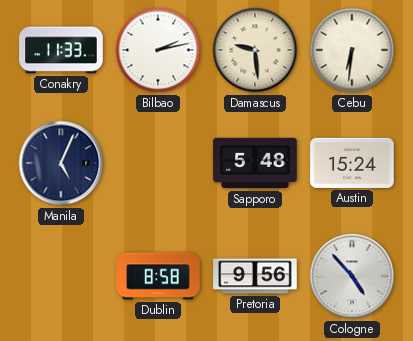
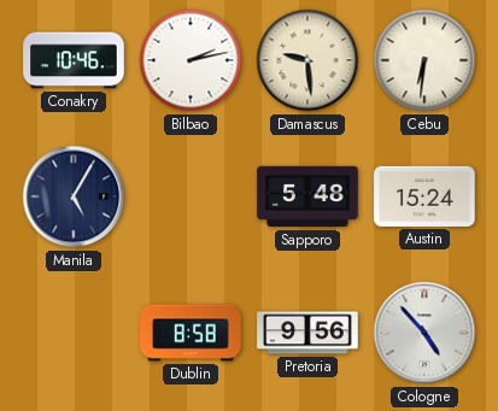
Conakry: 11:33 -> 10:46
Manila: 5:04 -> 5:05
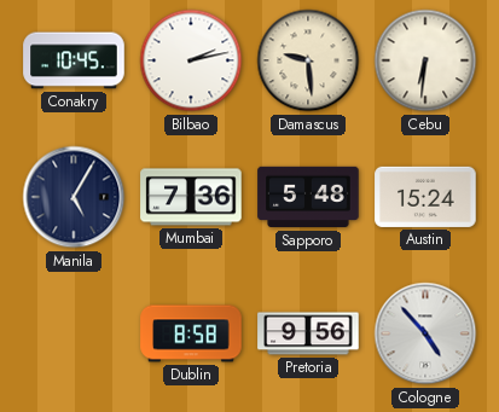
Conakry: 10:46 -> 10:45
Mumbai: none -> 7:36
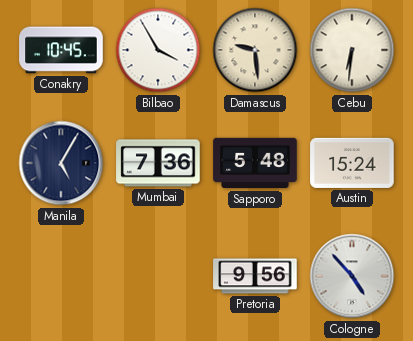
Bilbao: 2:13 -> 3:55
Dublin: 8:58 -> none
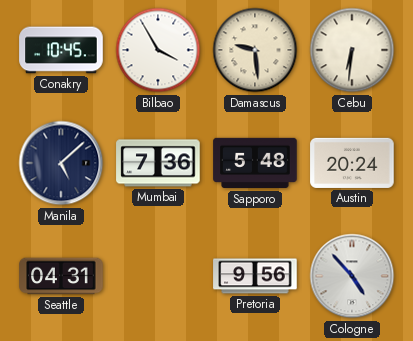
Manila: 5:05 -> 5:08
Austin: 15:24 -> 20:24
Seattle: none -> 04:31
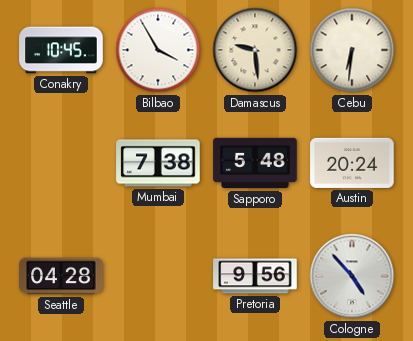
Manila: 5:08 -> none
Mumbai: 7:36 -> 7:38
Seattle: 04:31 -> 04:28
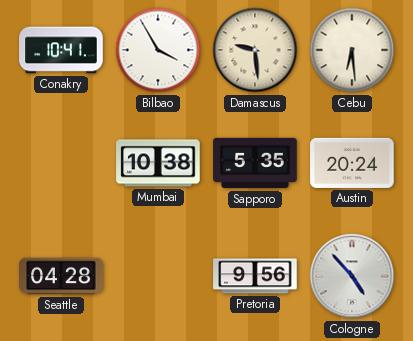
Conakry: 10:45 -> 10:41
Cebu: 6:31 -> 6:29
Mumbai: 7:38 -> 10:38
Sapporo: 5:48 -> 5:35
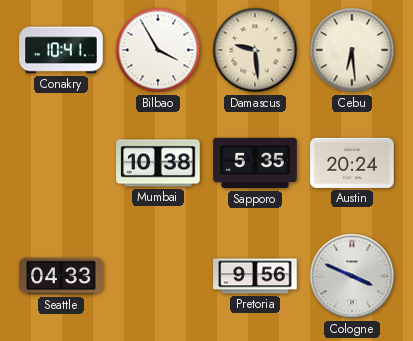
Seattle: 04:28 -> 04:33
Cologne: 4:53 -> 3:49
